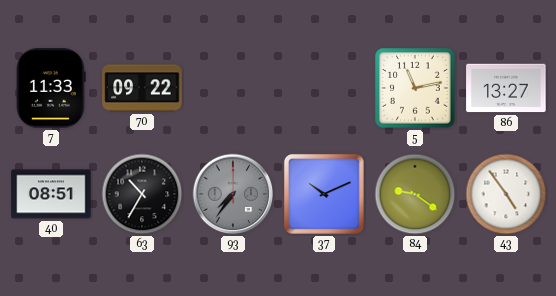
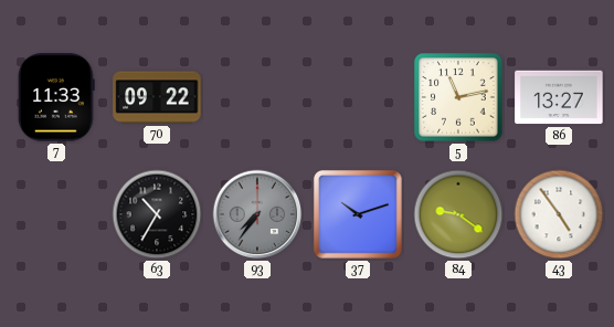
40: 08:51 -> none
37: 10:11 -> 10:12
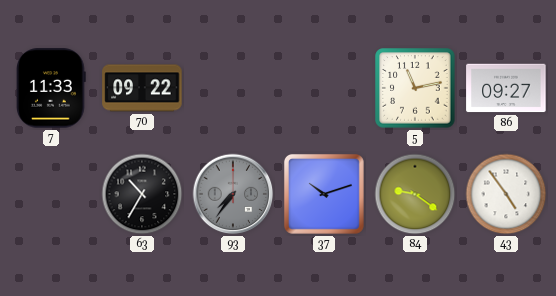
86: 13:27 -> 09:27
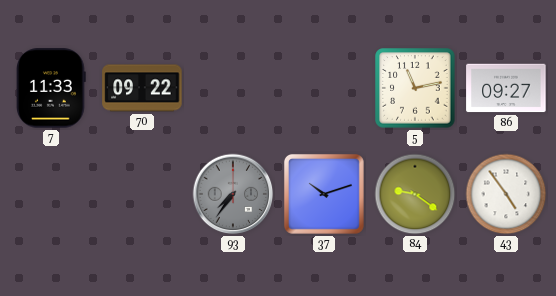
63: 10:35 -> none
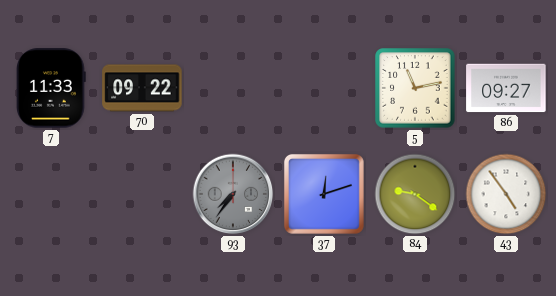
37: 10:12 -> 12:12
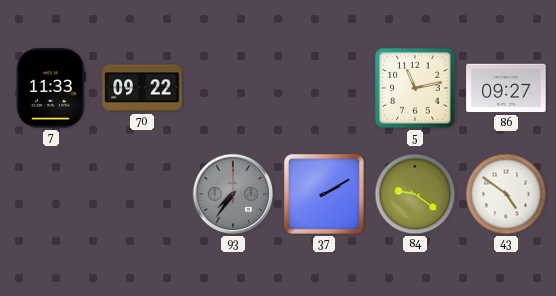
37: 12:12 -> 2:10
43: 4:54 -> 4:51
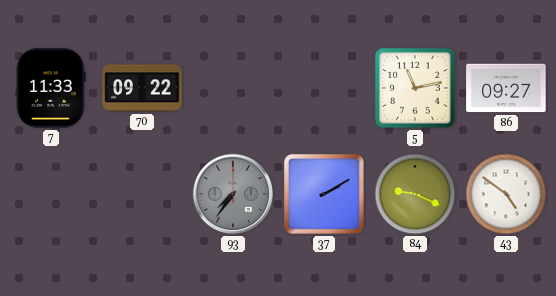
84: 9:21 -> 9:19
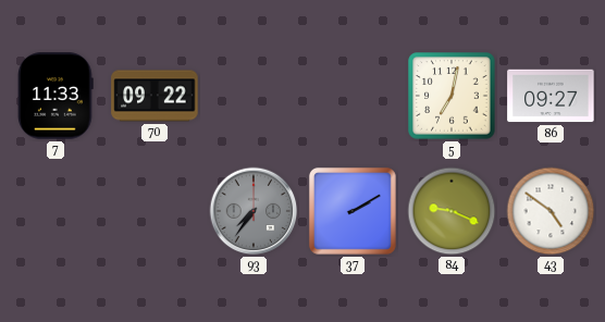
5: 11:13 -> 7:02
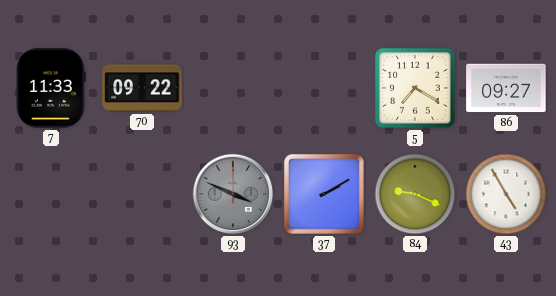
5: 7:02 -> 7:20
93: 7:36 -> 3:49
43: 4:51 -> 4:55
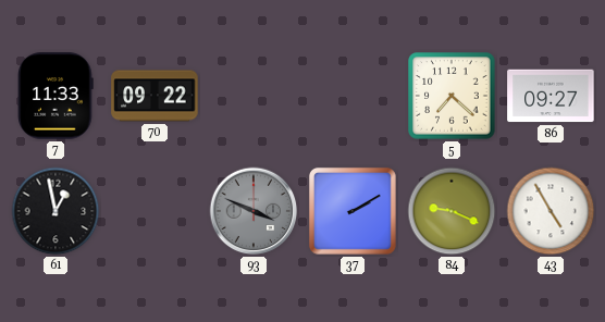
5: 7:20 -> 7:22
61: none -> 12:58
